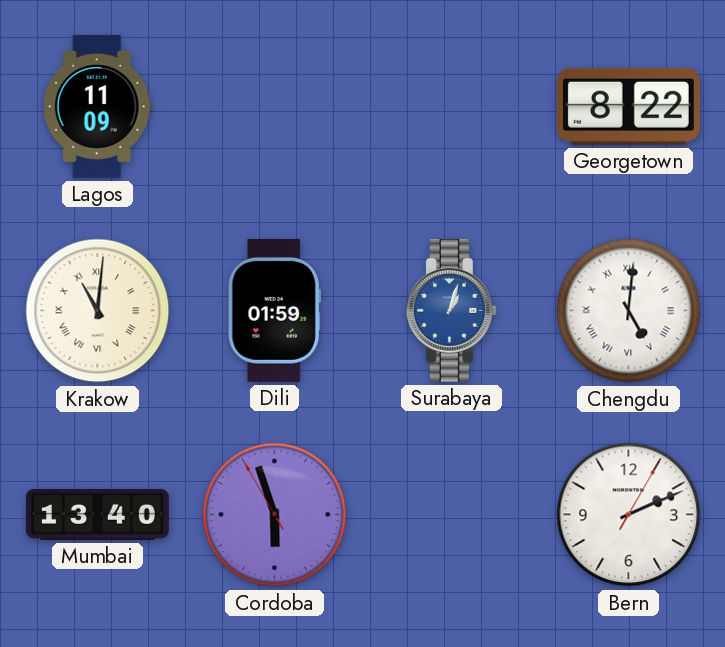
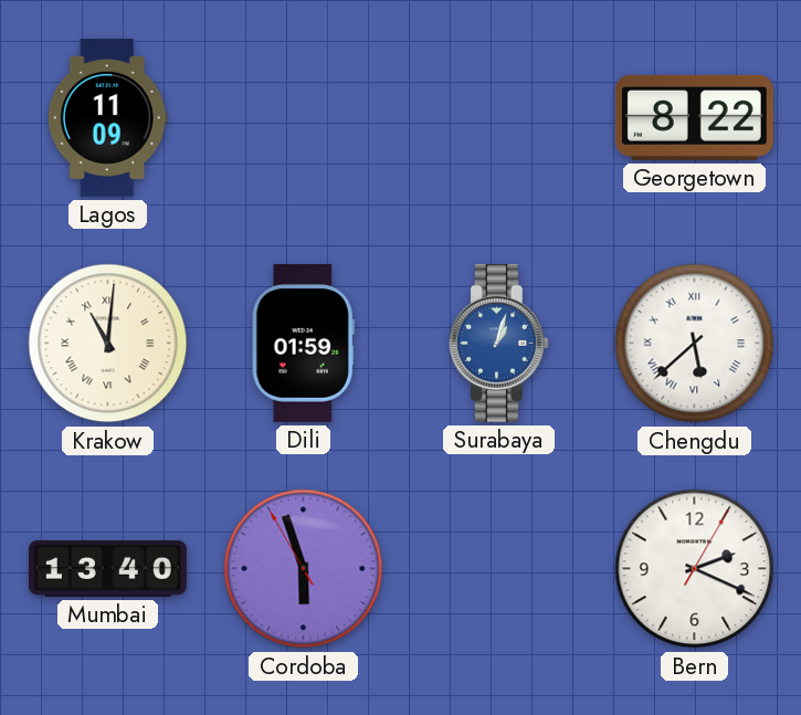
Chengdu: 5:01 -> 5:38
Bern: 2:11 -> 2:19
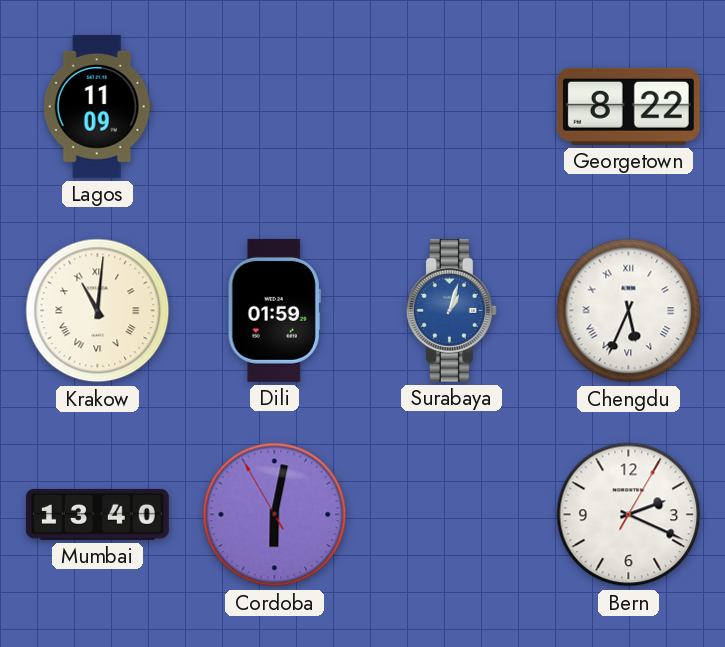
Chengdu: 5:38 -> 5:34
Cordoba: 5:56 -> 6:01
